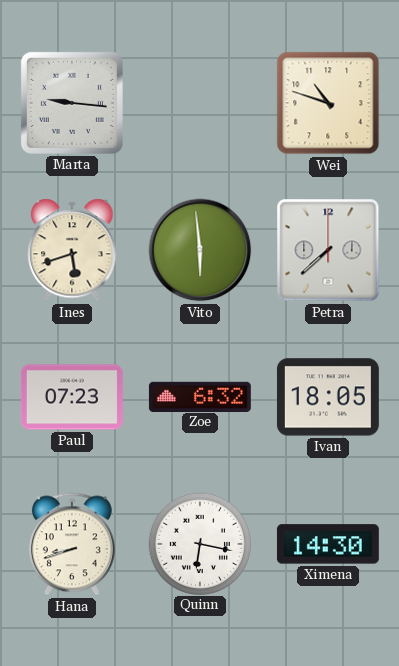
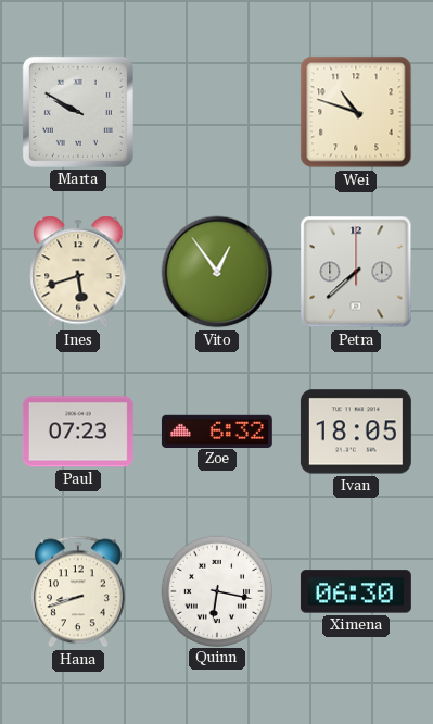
Marta: 9:16 -> 9:50
Vito: 5:59 -> 12:54
Ximena: 14:30 -> 06:30
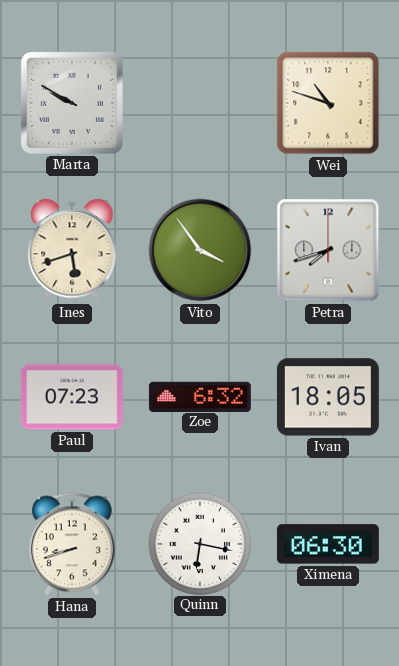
Vito: 12:54 -> 3:54
Petra: 7:38 -> 7:42
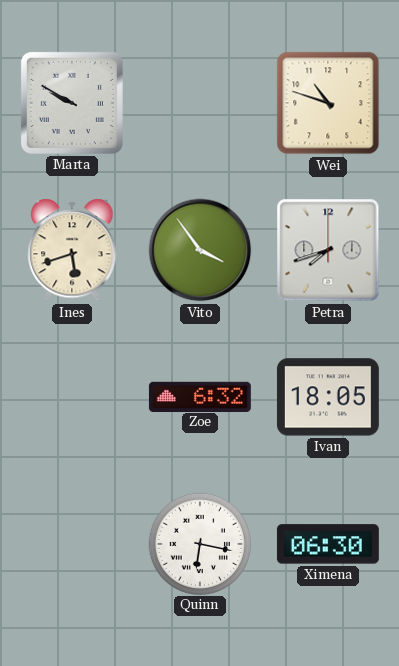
Paul: 07:23 -> none
Hana: 8:42 -> none
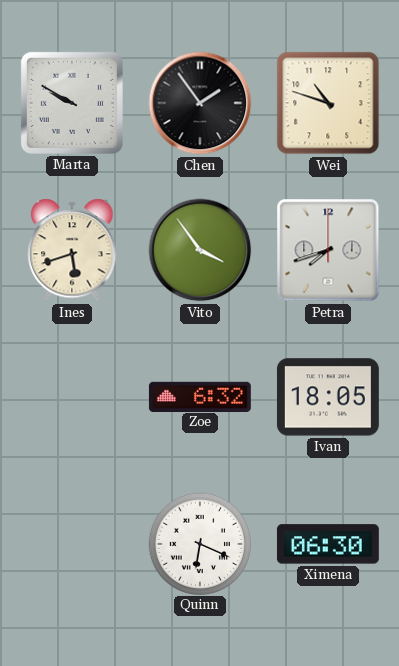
Chen: none -> 1:54
Quinn: 6:17 -> 6:19
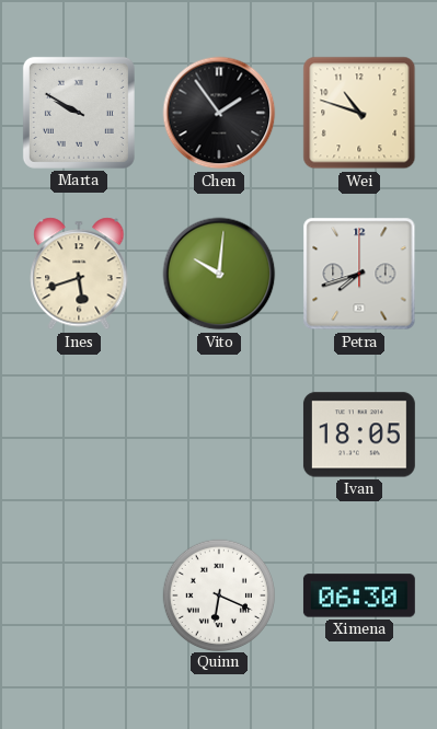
Vito: 3:54 -> 10:01
Zoe: 6:32 -> none
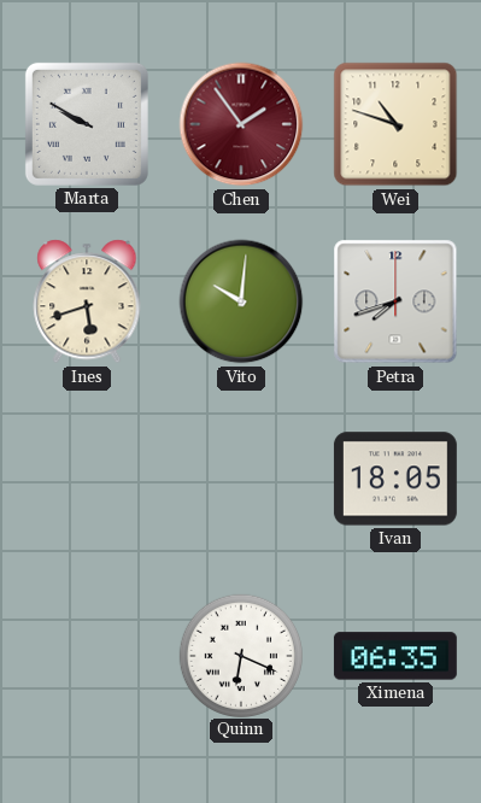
Chen dial: black -> burgundy
Ximena: 06:30 -> 06:35
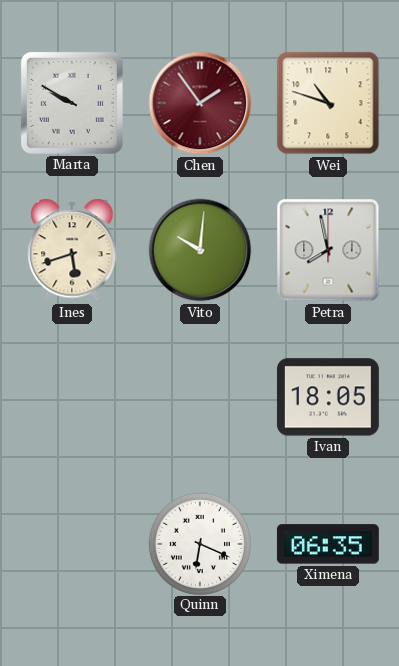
Petra: 7:42 -> 7:58
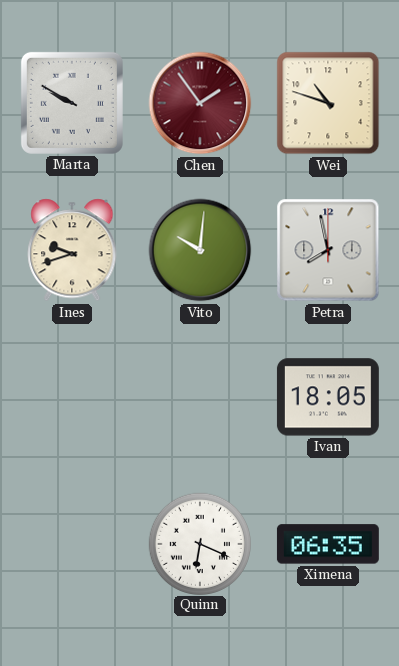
Ines: 5:42 -> 9:42
